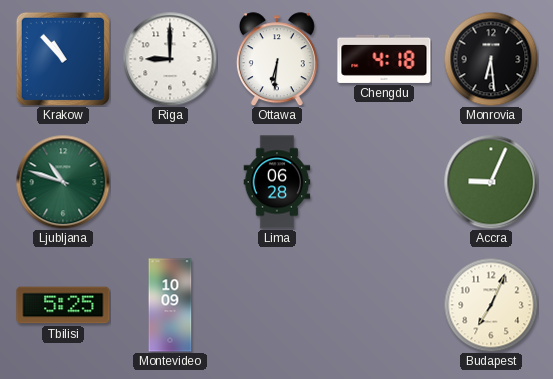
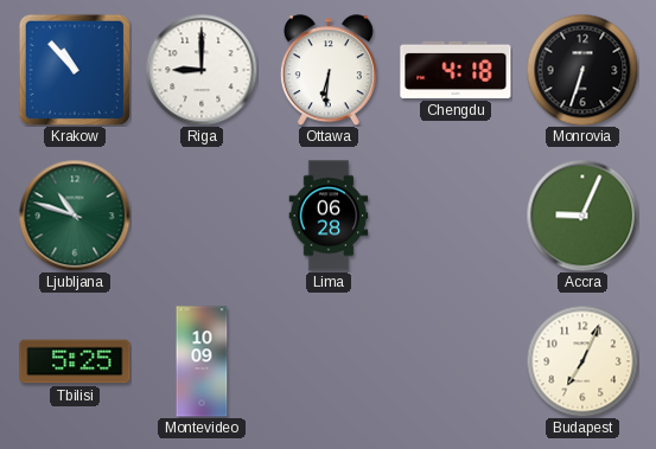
Monrovia: 6:29 -> 6:33
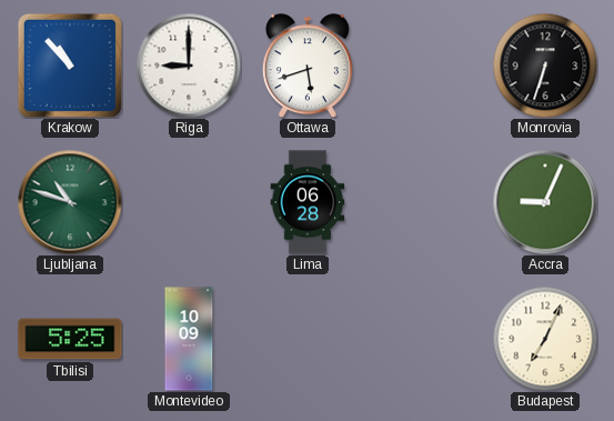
Ottawa: 6:31 -> 5:42
Chengdu: 4:18 -> none
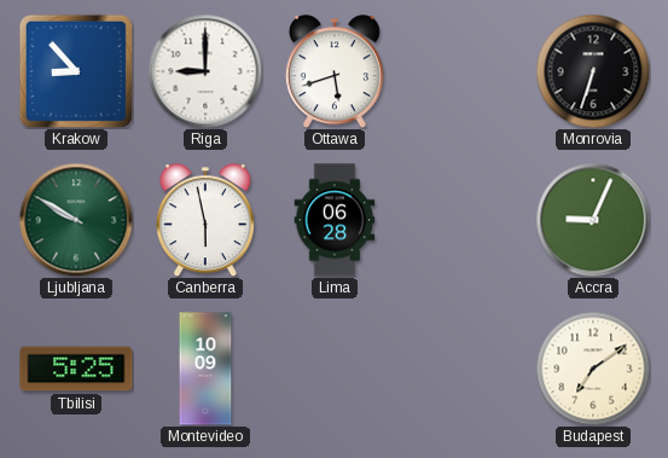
Krakow: 10:53 -> 8:53
Ljubljana: 10:48 -> 9:50
Canberra: none -> 5:58
Budapest: 7:04 -> 7:09
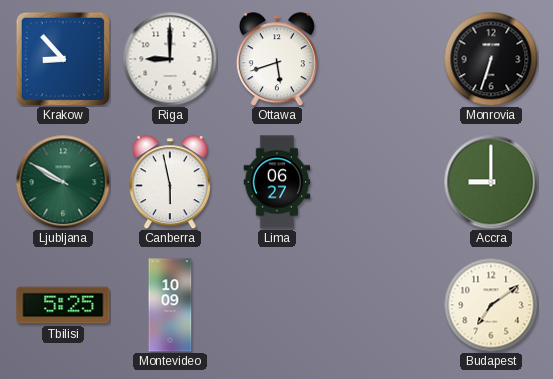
Lima: 06:28 -> 06:27
Accra: 9:04 -> 9:00
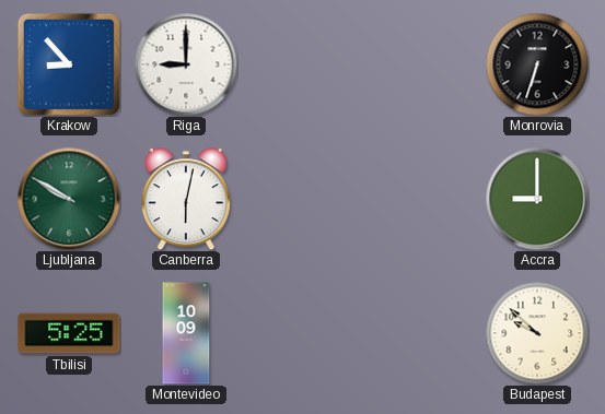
Ottawa: 5:42 -> none
Canberra: 5:58 -> 6:02
Lima: 06:27 -> none
Budapest: 7:09 -> 9:52
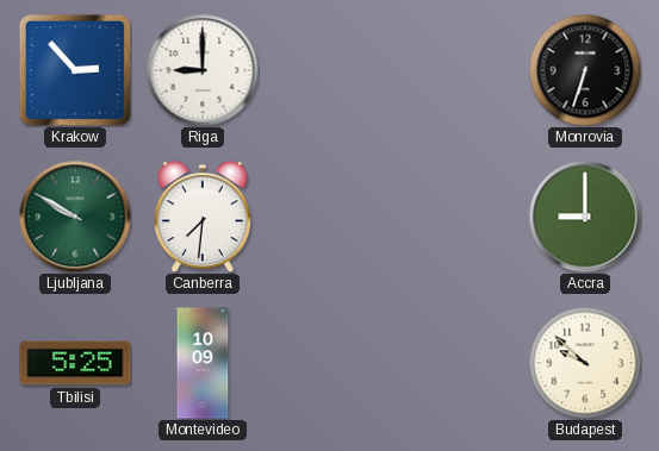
Krakow: 8:53 -> 2:53
Canberra: 6:02 -> 7:31
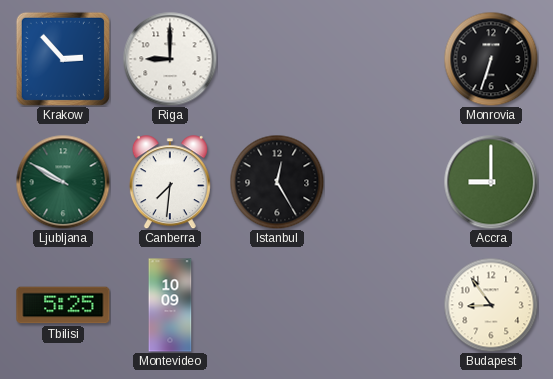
Istanbul: none -> 12:25
Budapest: 9:52 -> 8:54
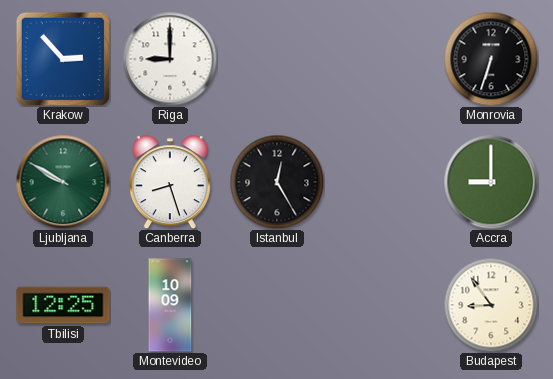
Canberra: 7:31 -> 8:27
Tbilisi: 5:25 -> 12:25
